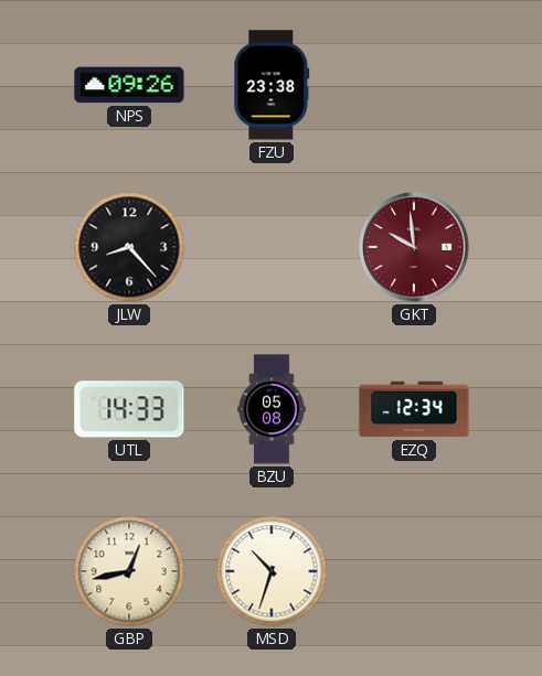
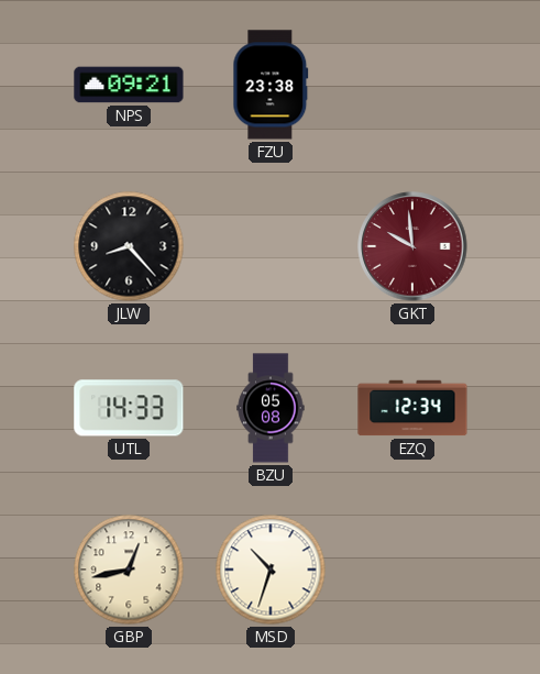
NPS: 09:26 -> 09:21
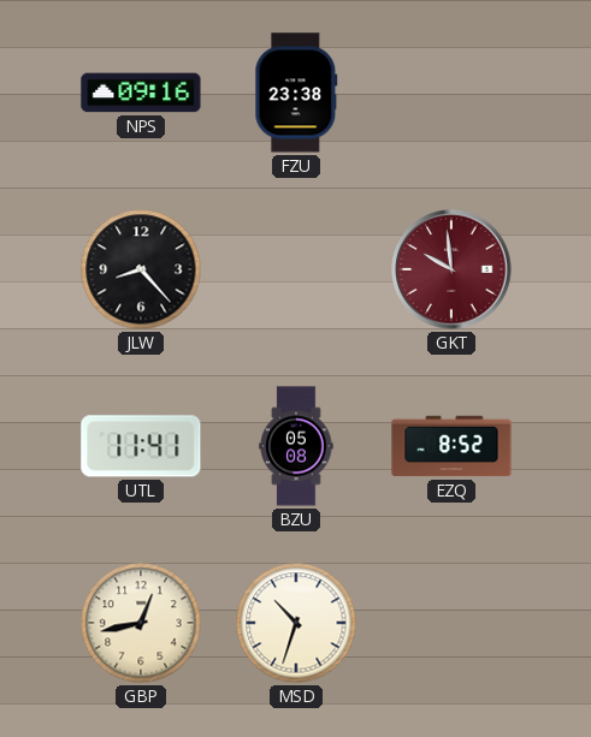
NPS: 09:21 -> 09:16
UTL: 14:33 -> 11:41
EZQ: 12:34 -> 8:52
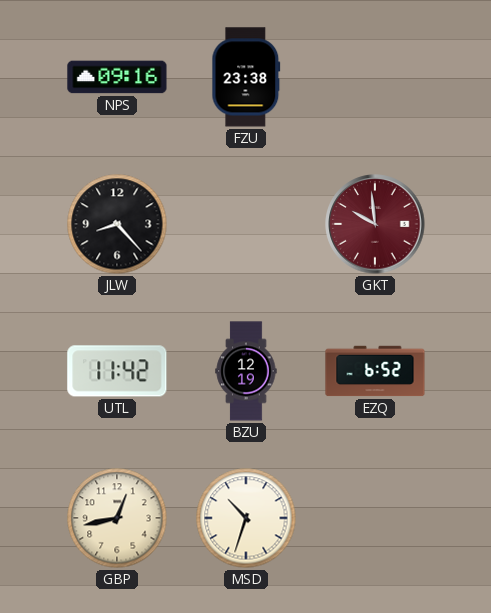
UTL: 11:41 -> 11:42
BZU: 05:08 -> 12:19
EZQ: 8:52 -> 6:52
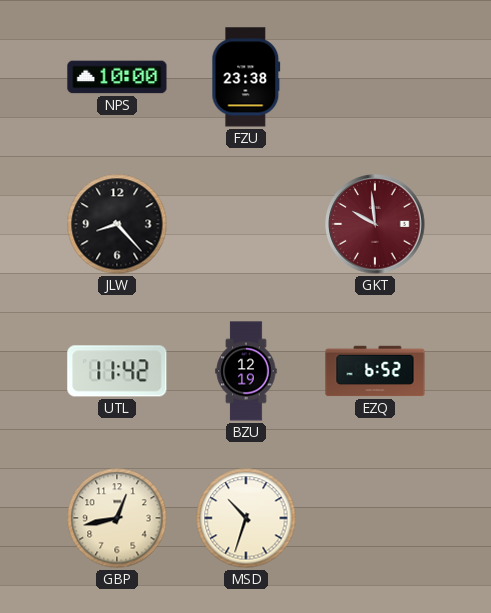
NPS: 09:16 -> 10:00
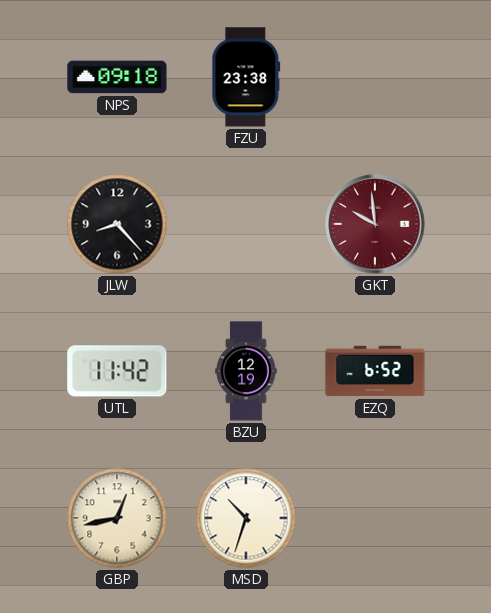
NPS: 10:00 -> 09:18
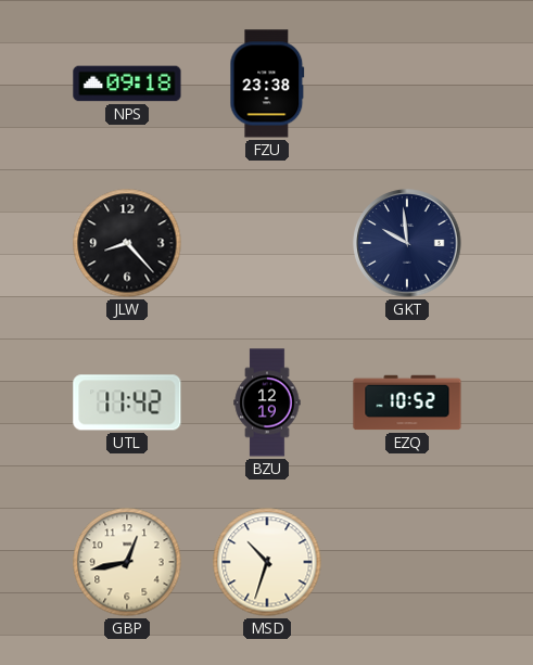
GKT dial: burgundy -> navy
EZQ: 6:52 -> 10:52
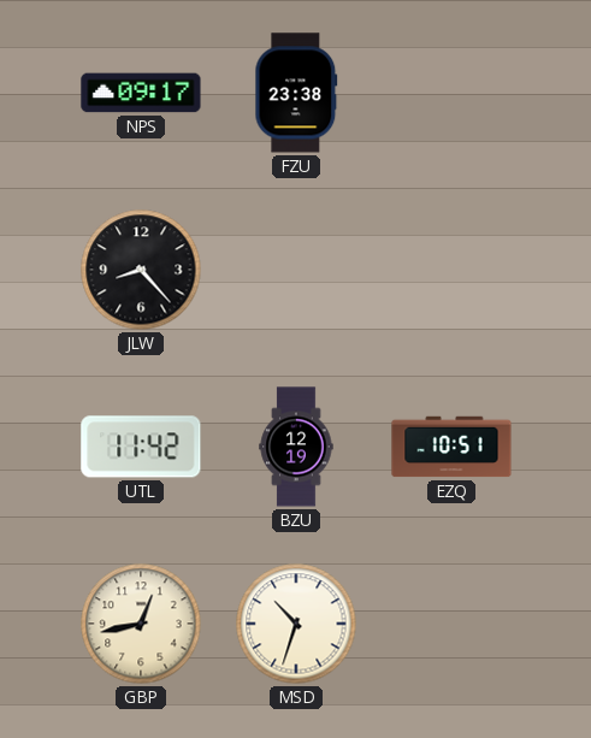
NPS: 09:18 -> 09:17
GKT: 9:59 -> none
EZQ: 10:52 -> 10:51
